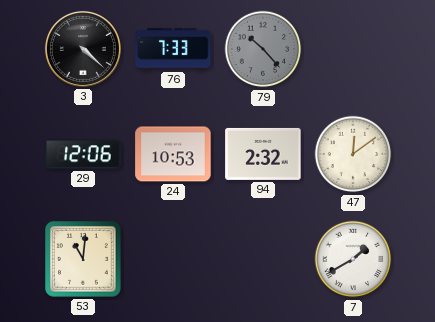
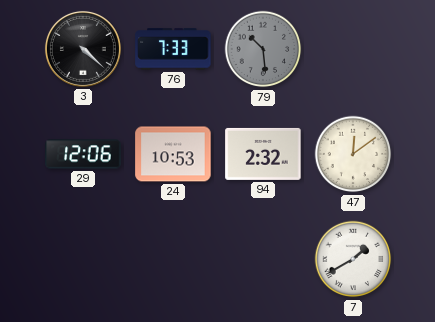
79: 10:23 -> 10:29
53: 11:01 -> none
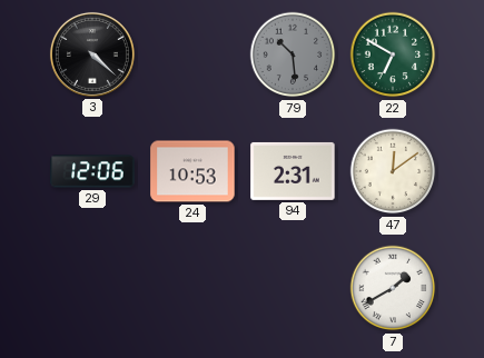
76: 7:33 -> none
22: none -> 6:50
94: 2:32 -> 2:31
